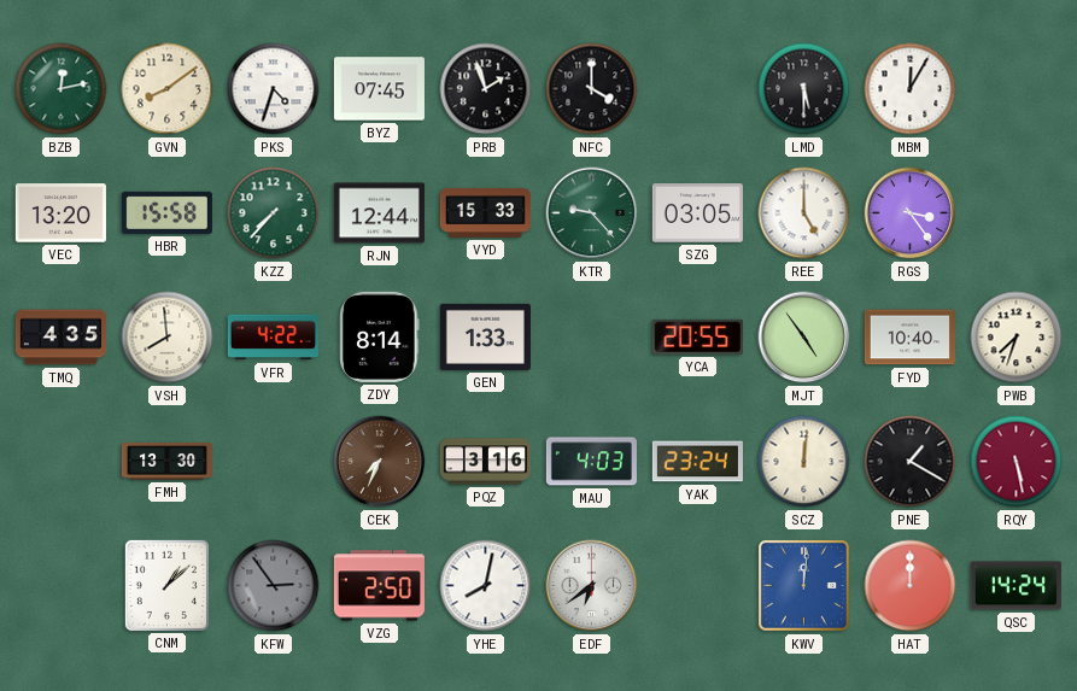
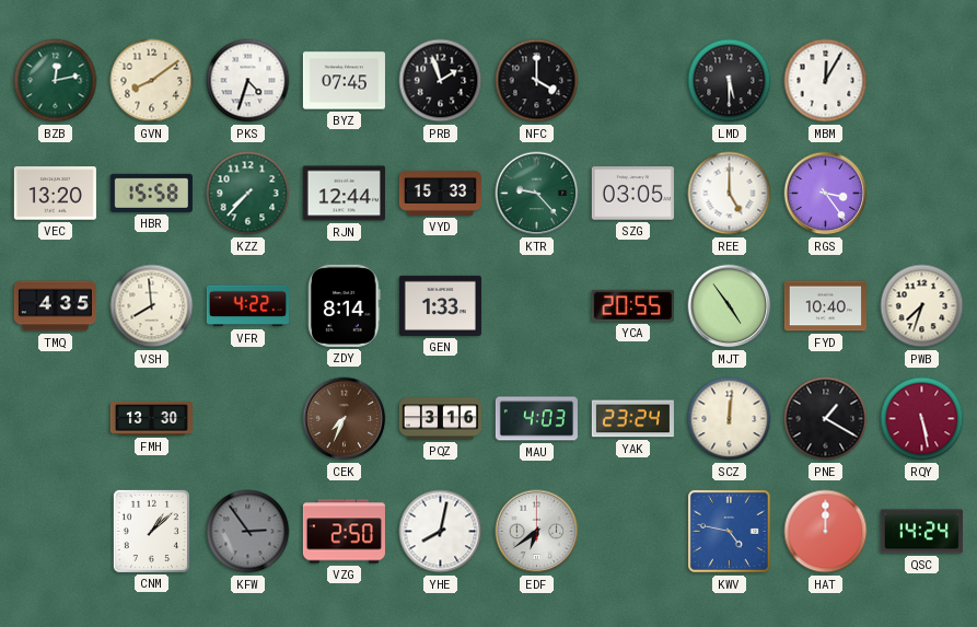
KWV: 12:01 -> 4:47
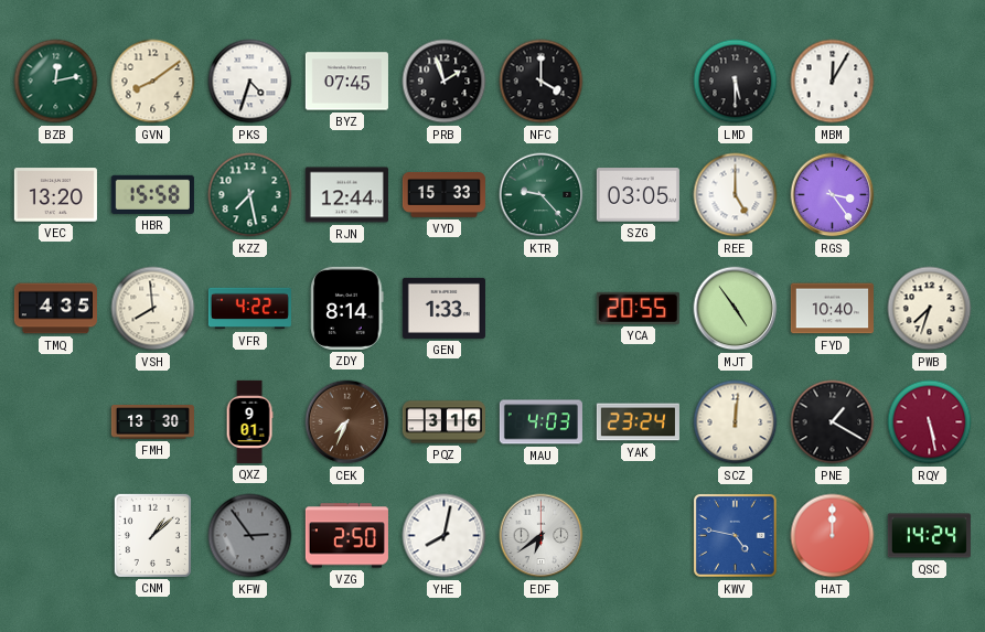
KZZ: 7:37 -> 7:28
QXZ: none -> 9:01
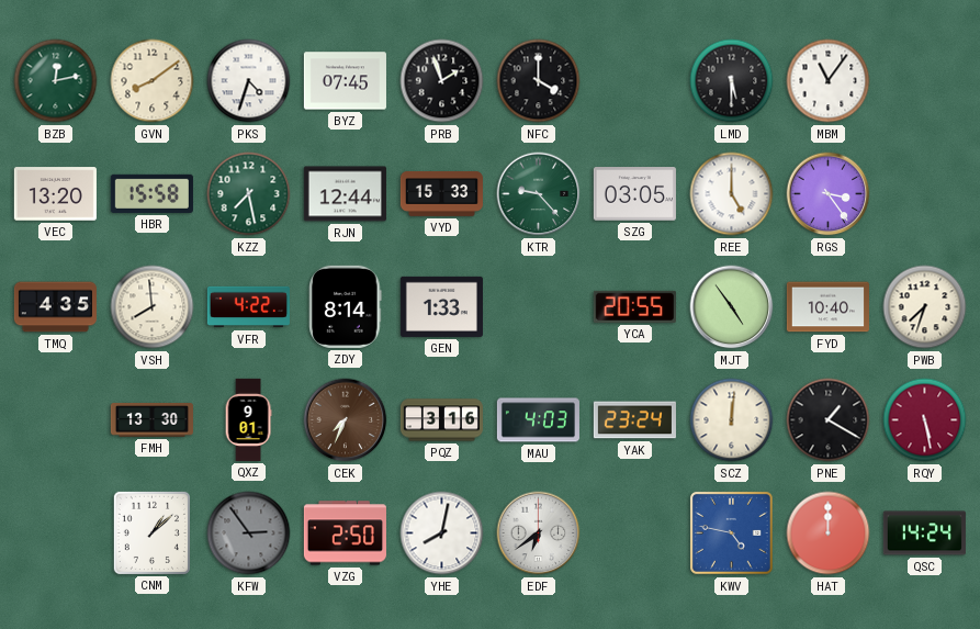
MBM: 12:05 -> 11:06
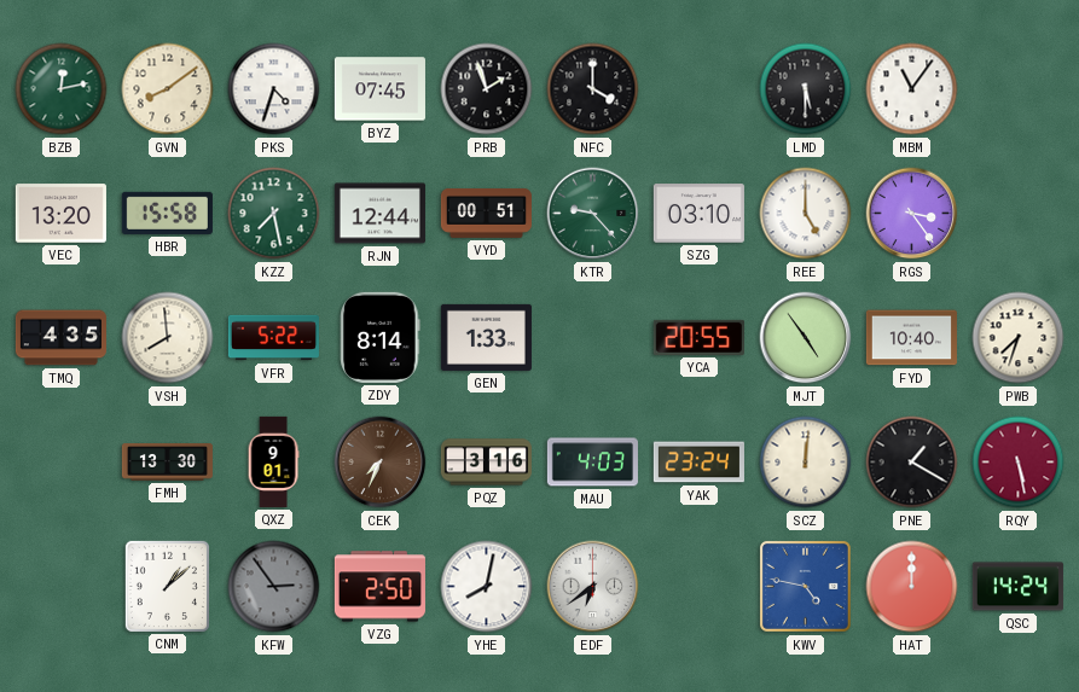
VYD: 15:33 -> 00:51
SZG: 03:05 -> 03:10
VFR: 4:22 -> 5:22
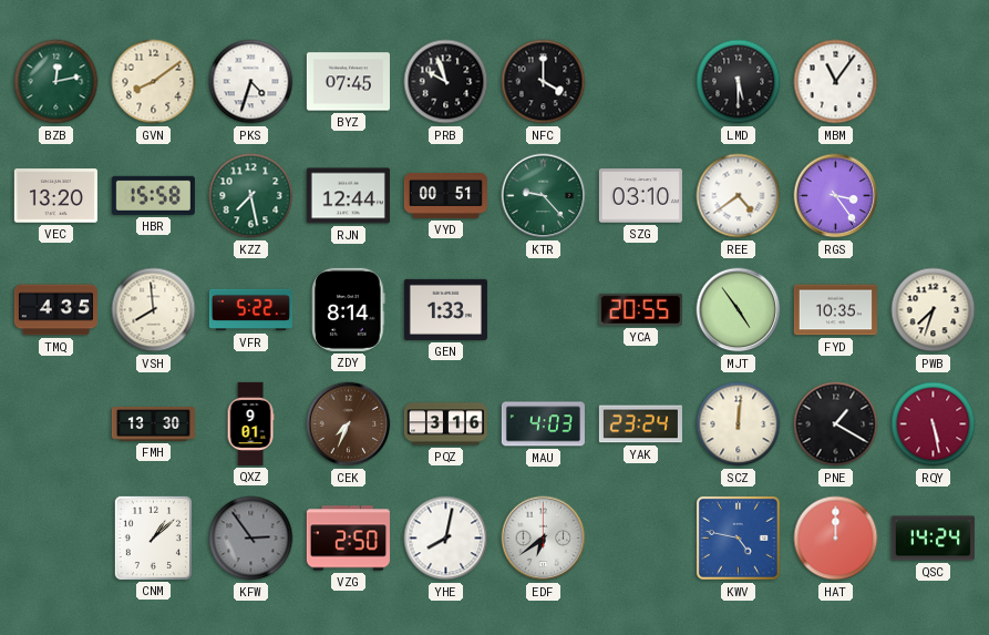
PRB: 1:57 -> 9:57
REE: 5:00 -> 4:39
FYD: 10:40 -> 10:35
